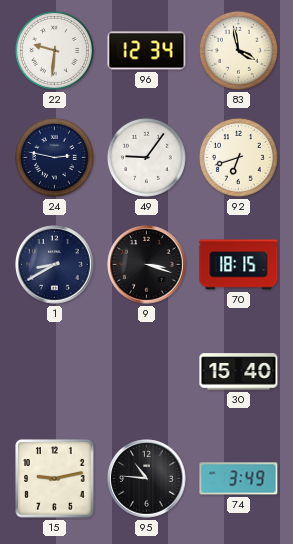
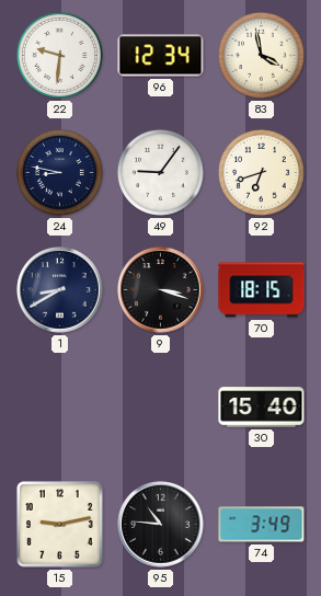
24: 2:47 -> 8:47
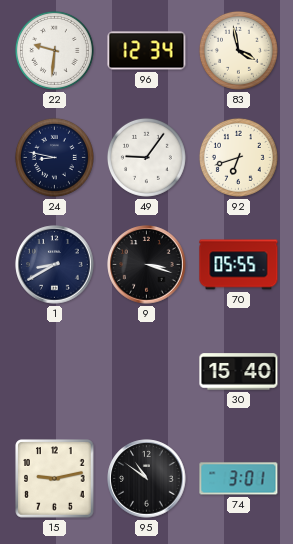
70: 18:15 -> 05:55
95: 10:46 -> 10:51
74: 3:49 -> 3:01
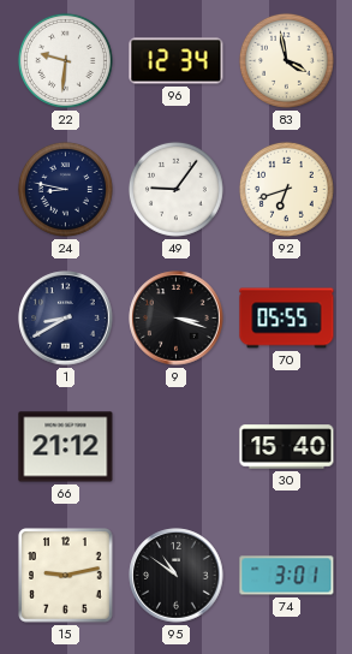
66: none -> 21:12
